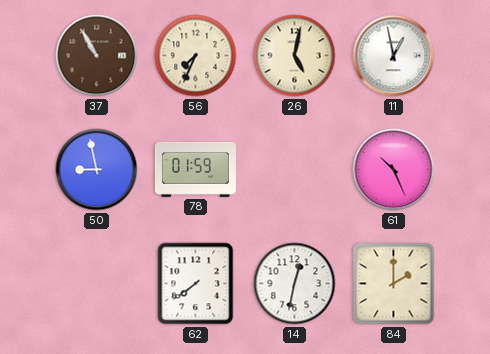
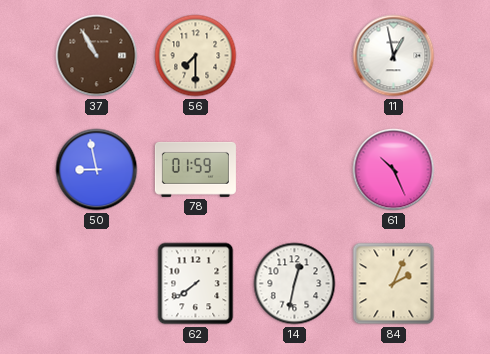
56: 7:34 -> 7:30
26: 5:02 -> none
84: 2:00 -> 2:04
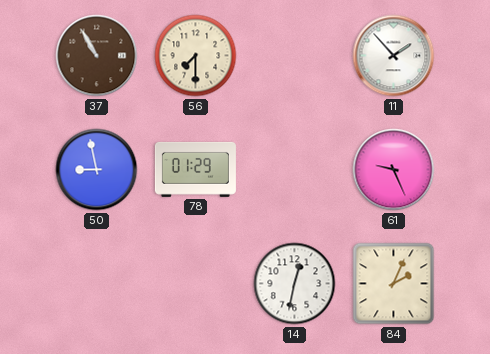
11: 12:58 -> 1:53
78: 01:59 -> 01:29
61: 10:26 -> 9:26
62: 7:39 -> none
